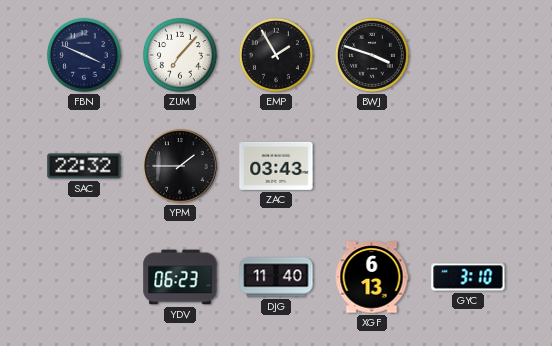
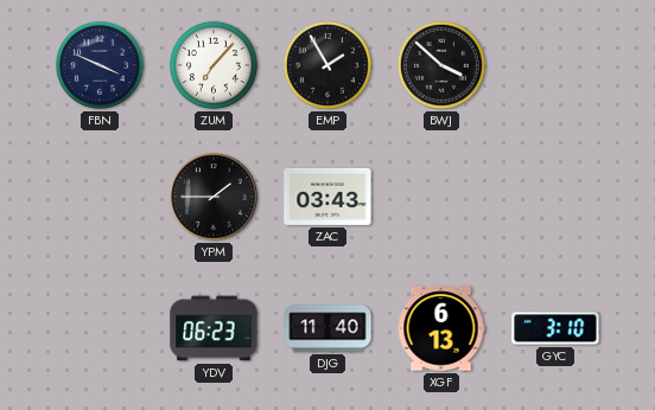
BWJ: 3:48 -> 3:52
SAC: 22:32 -> none
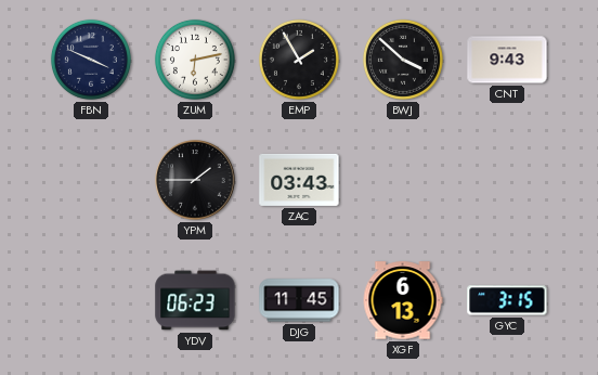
ZUM: 7:07 -> 6:13
CNT: none -> 9:43
DJG: 11:40 -> 11:45
GYC: 3:10 -> 3:15
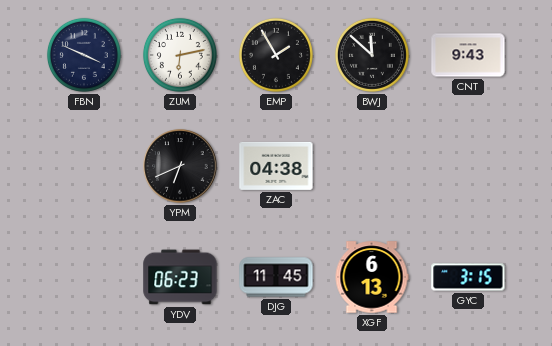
BWJ: 3:52 -> 11:52
YPM: 1:45 -> 6:41
ZAC: 03:43 -> 04:38
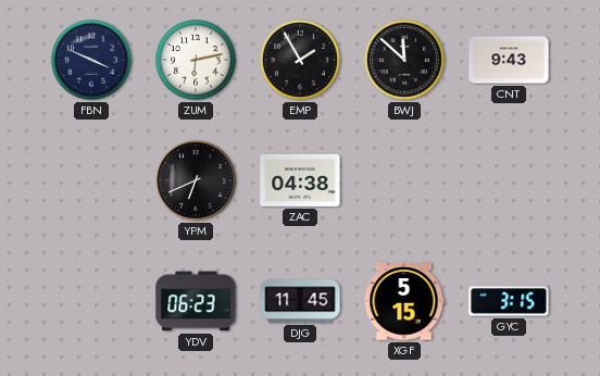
XGF: 6:13 -> 5:15
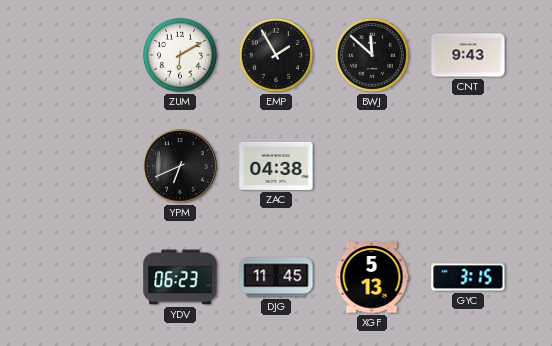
FBN: 3:49 -> none
ZUM: 6:13 -> 6:10
XGF: 5:15 -> 5:13
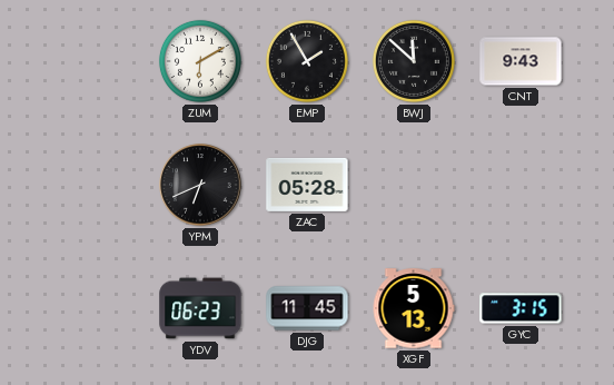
ZAC: 04:38 -> 05:28
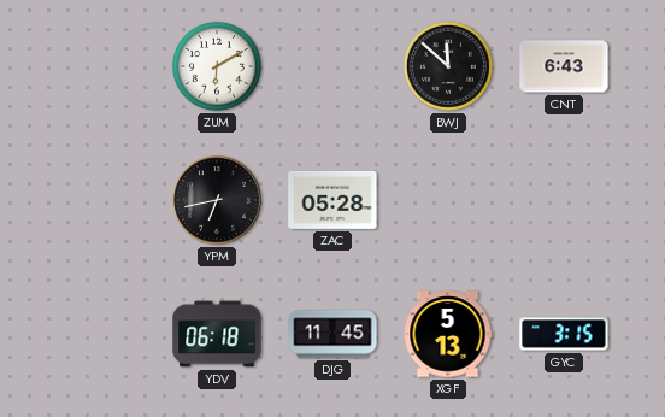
EMP: 1:55 -> none
CNT: 9:43 -> 6:43
YPM: 6:41 -> 6:43
YDV: 06:23 -> 06:18
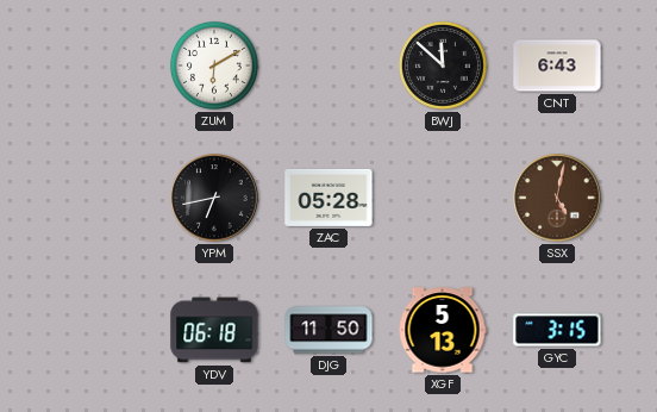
SSX: none -> 5:02
DJG: 11:45 -> 11:50
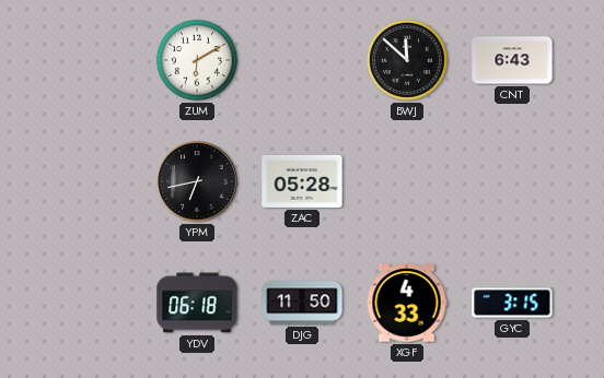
SSX: 5:02 -> none
XGF: 5:13 -> 4:33
